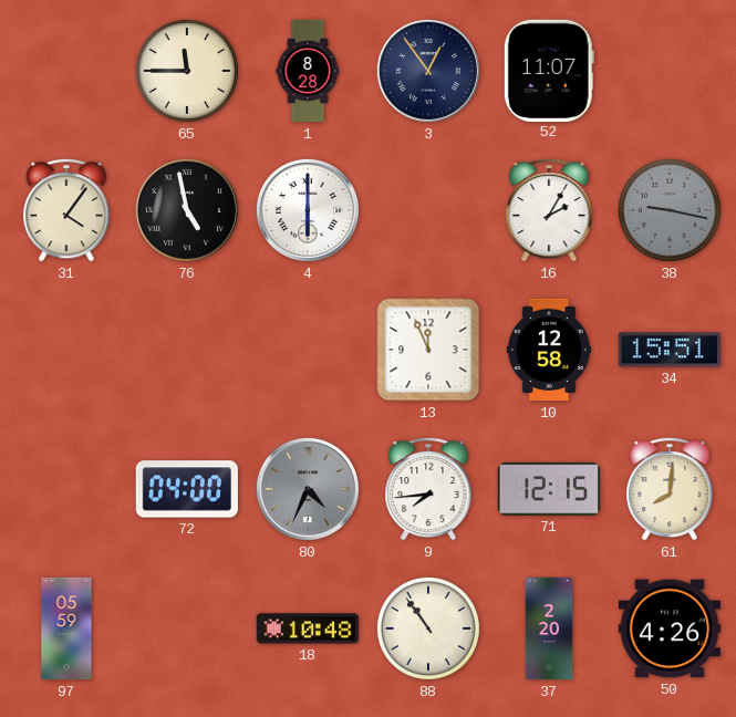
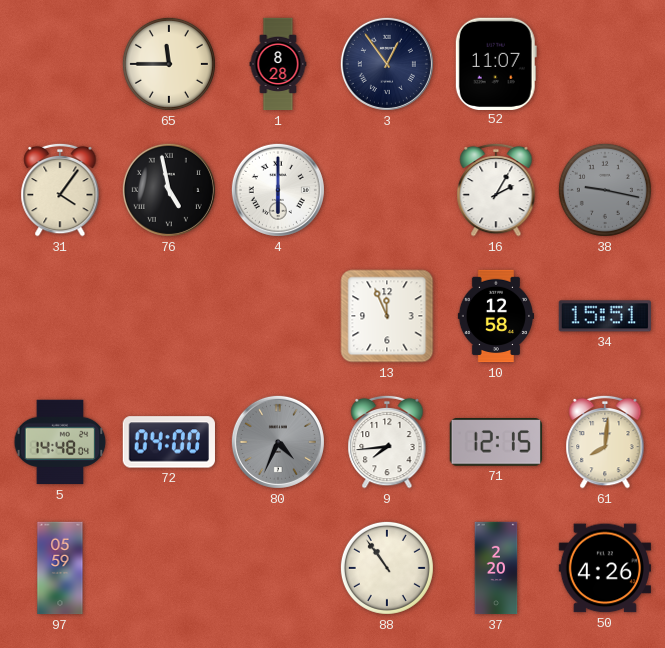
5: none -> 14:48
18: 10:48 -> none
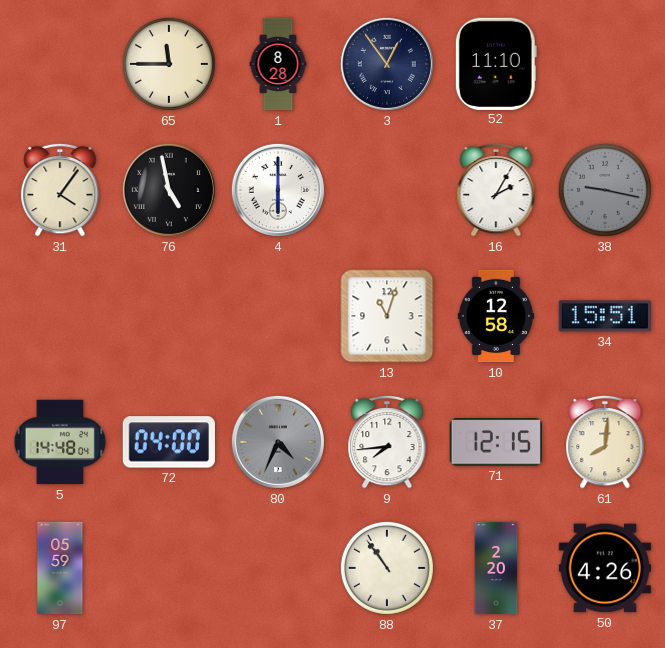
52: 11:07 -> 11:10
13: 11:56 -> 11:03
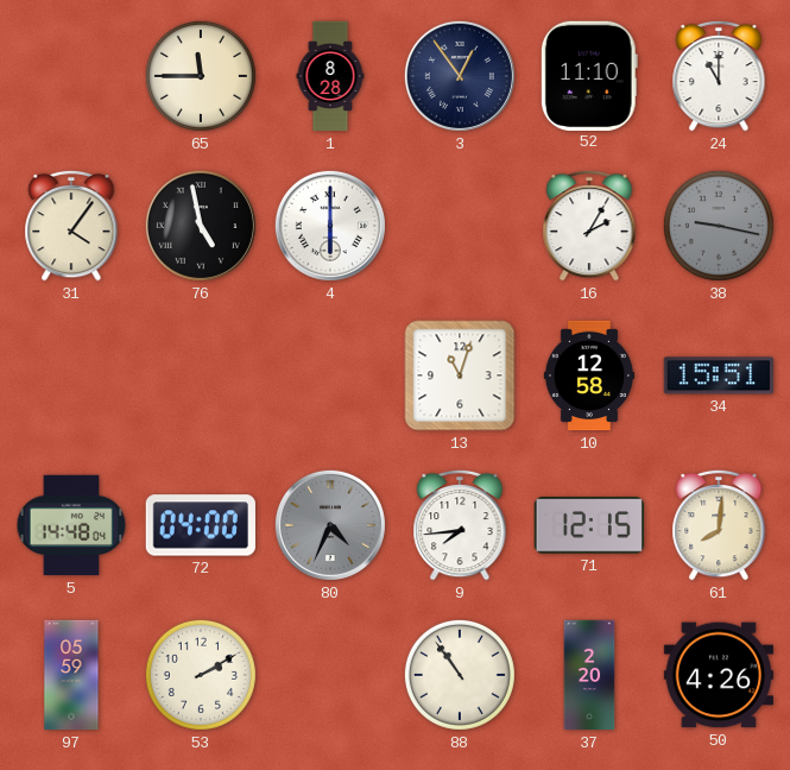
24: none -> 11:00
53: none -> 2:10
